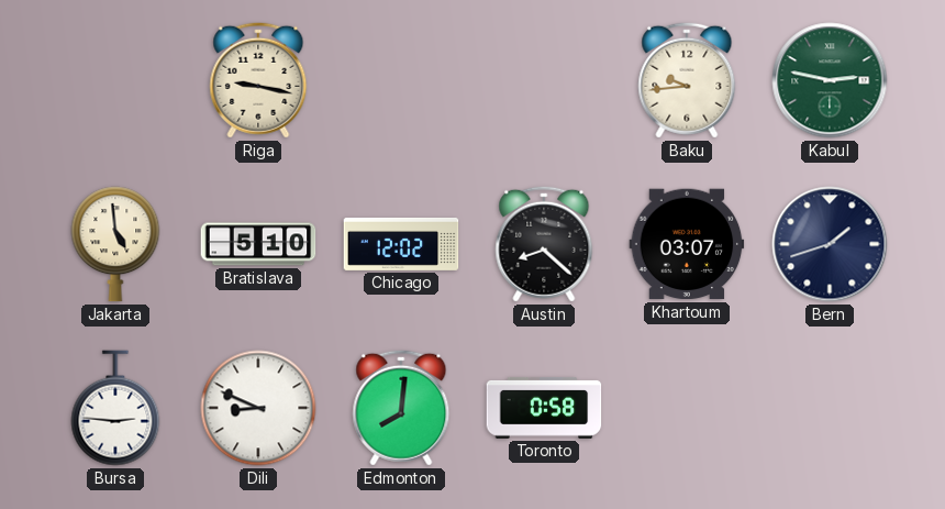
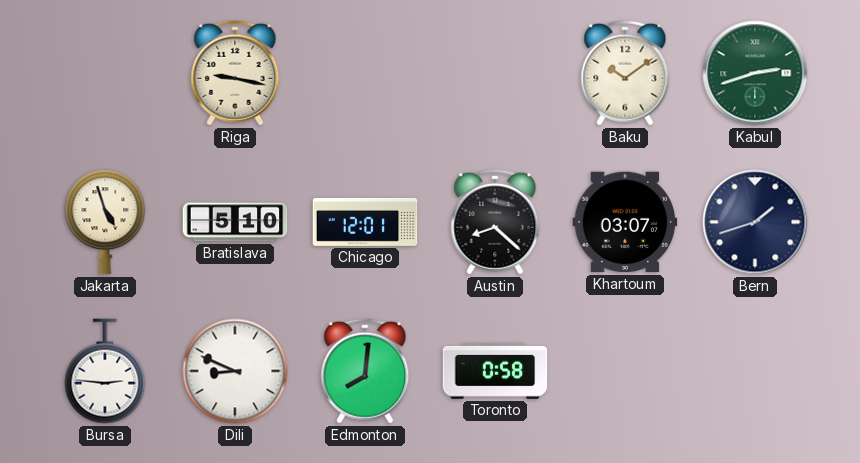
Baku: 9:44 -> 10:09
Kabul: 2:47 -> 2:42
Jakarta: 4:59 -> 4:57
Chicago: 12:02 -> 12:01
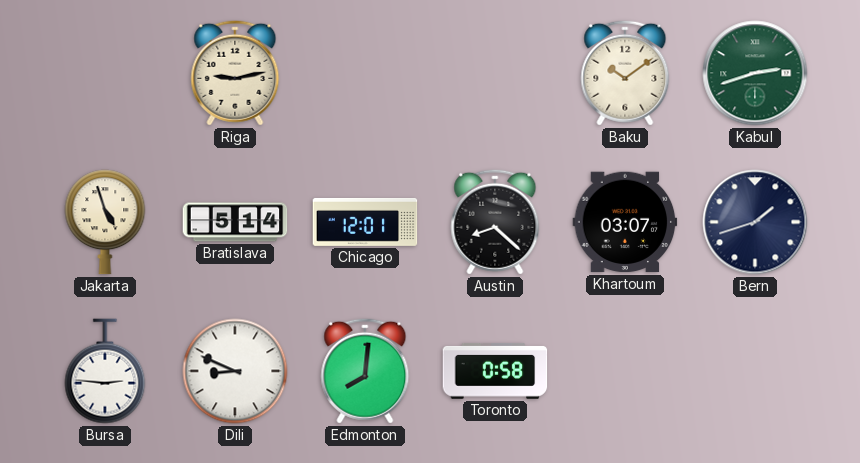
Riga: 9:17 -> 9:13
Bratislava: 5:10 -> 5:14
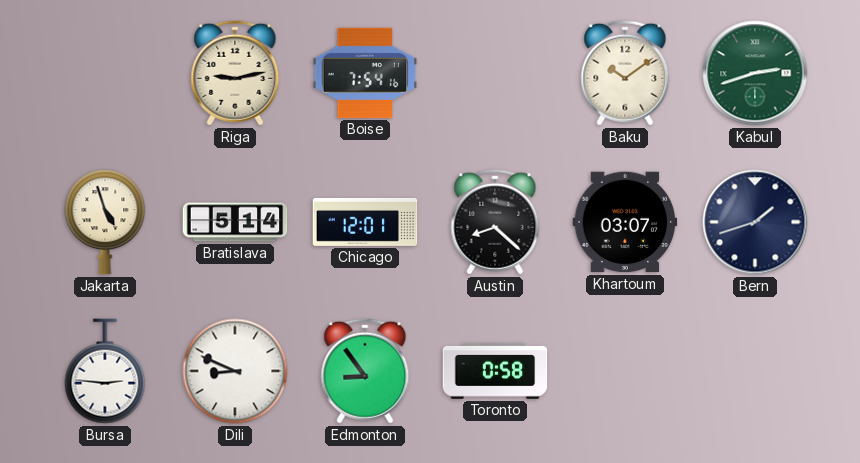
Boise: none -> 7:54
Edmonton: 8:01 -> 8:54
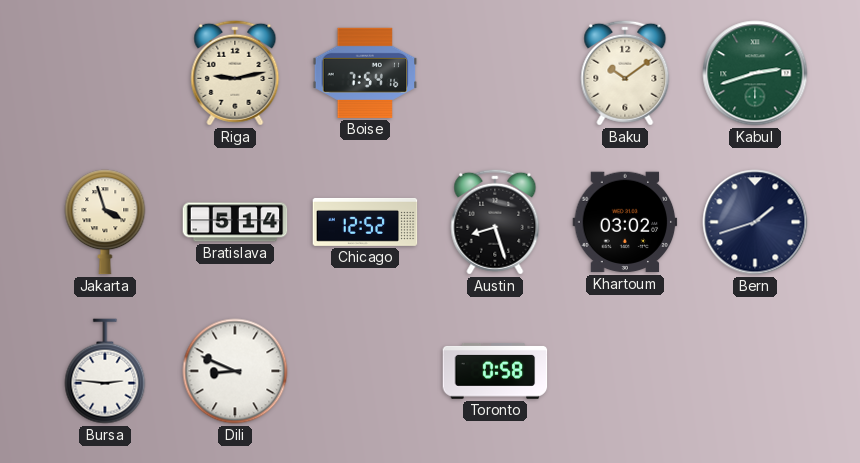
Jakarta: 4:57 -> 3:57
Chicago: 12:01 -> 12:52
Austin: 8:22 -> 8:27
Khartoum: 03:07 -> 03:02
Edmonton: 8:54 -> none
